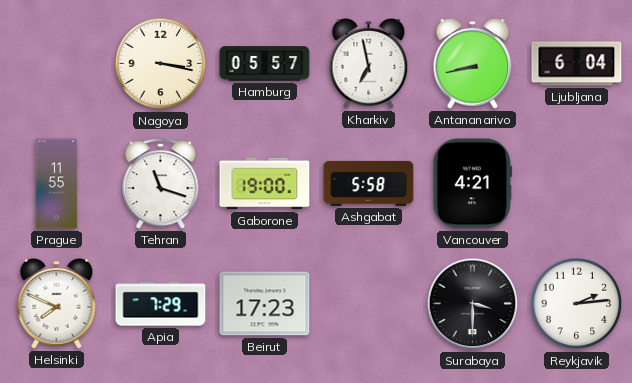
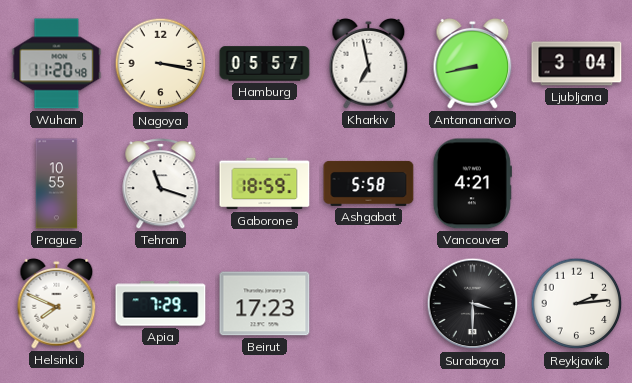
Wuhan: none -> 11:20
Ljubljana: 6:04 -> 3:04
Prague: 11:55 -> 10:55
Gaborone: 19:00 -> 18:59
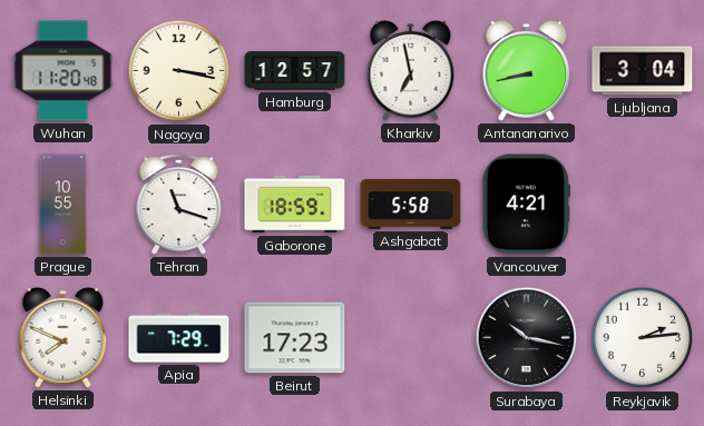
Hamburg: 05:57 -> 12:57
Surabaya: 3:30 -> 10:17
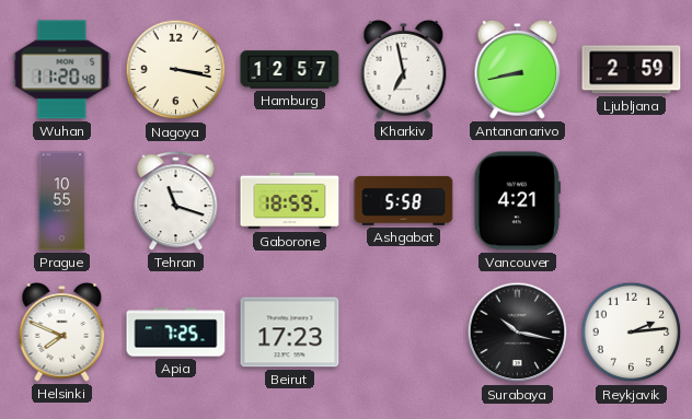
Ljubljana: 3:04 -> 2:59
Apia: 7:29 -> 7:25
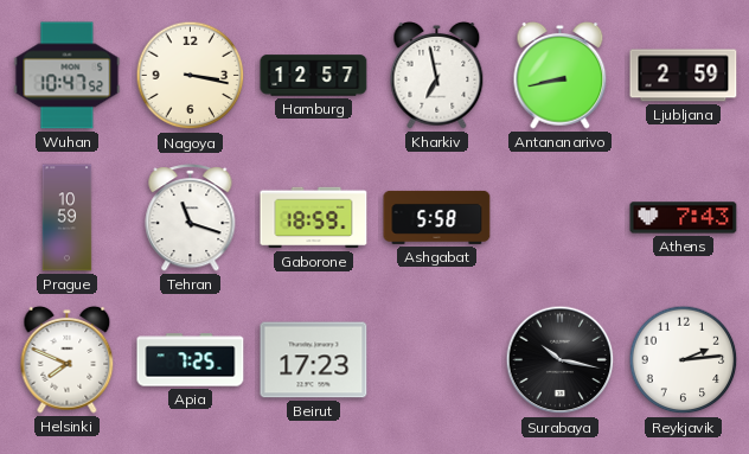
Wuhan: 11:20 -> 10:47
Prague: 10:55 -> 10:59
Vancouver: 4:21 -> none
Athens: none -> 7:43
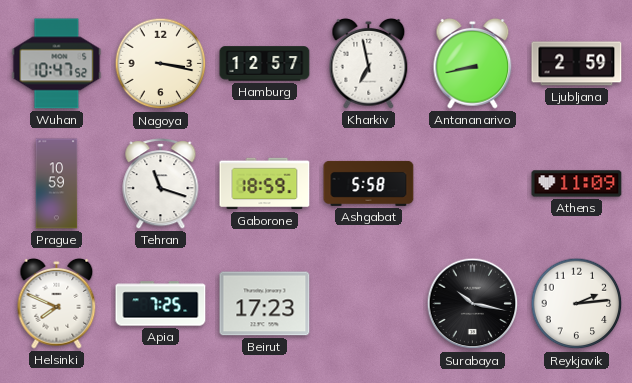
Athens: 7:43 -> 11:09
